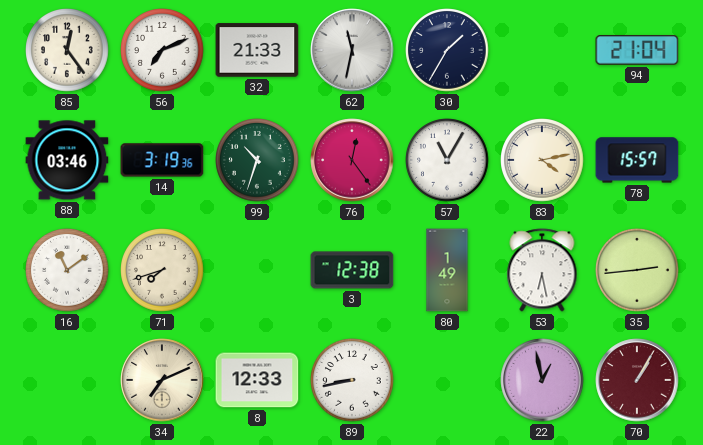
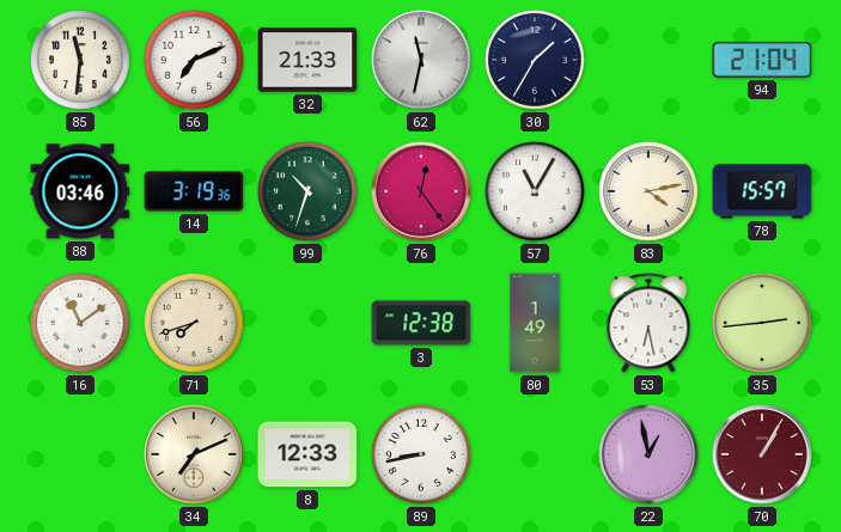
85: 12:24 -> 11:31
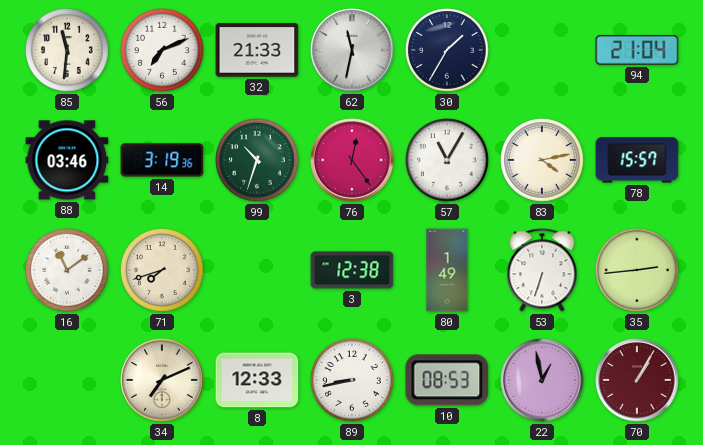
53: 6:28 -> 6:33
10: none -> 08:53
